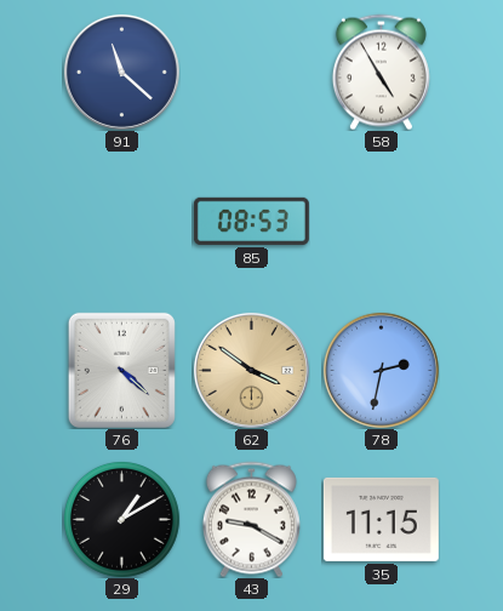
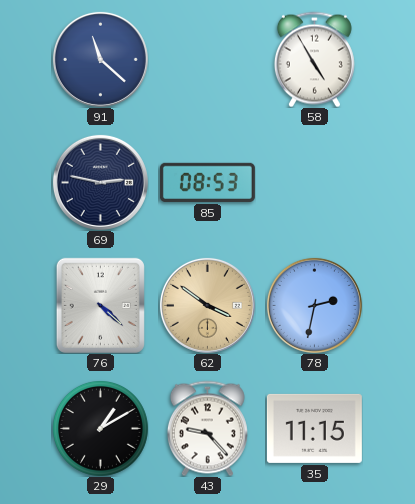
69: none -> 2:47
43: 9:20 -> 9:23
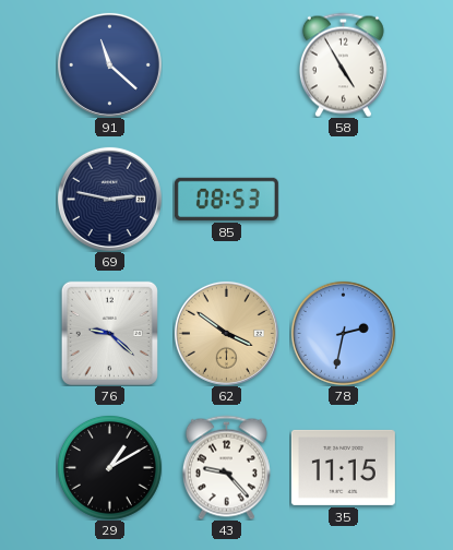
76: 4:22 -> 9:22
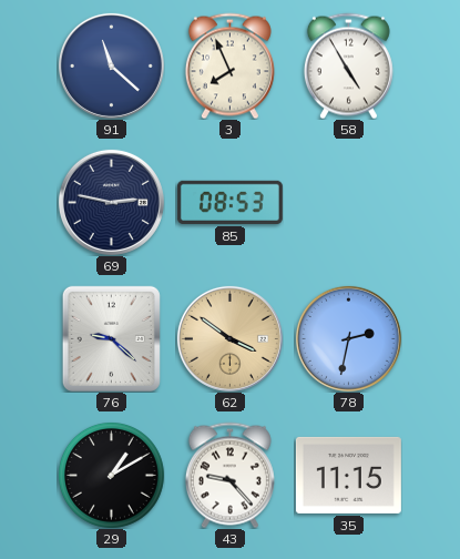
3: none -> 7:56
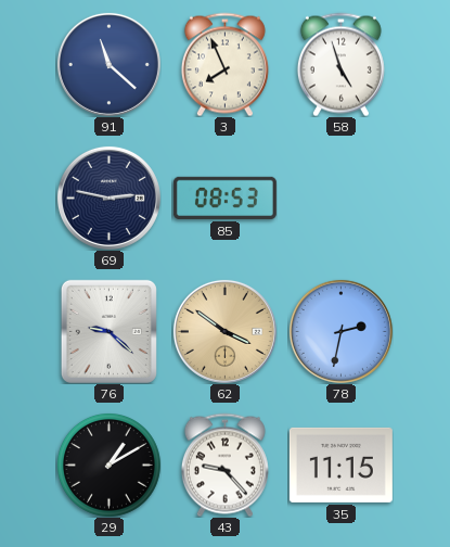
58: 4:55 -> 4:57
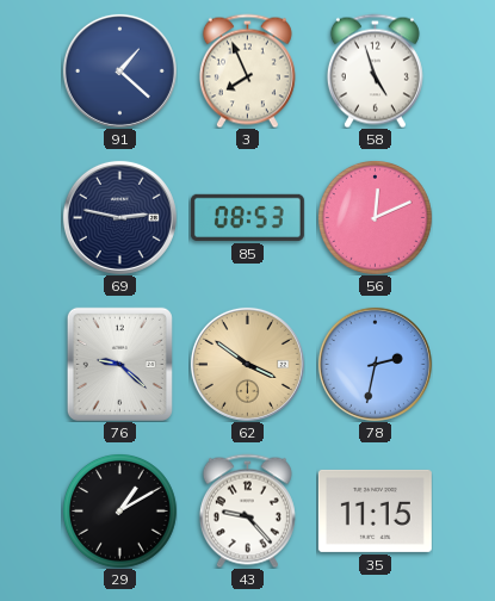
91: 11:22 -> 1:22
56: none -> 12:11
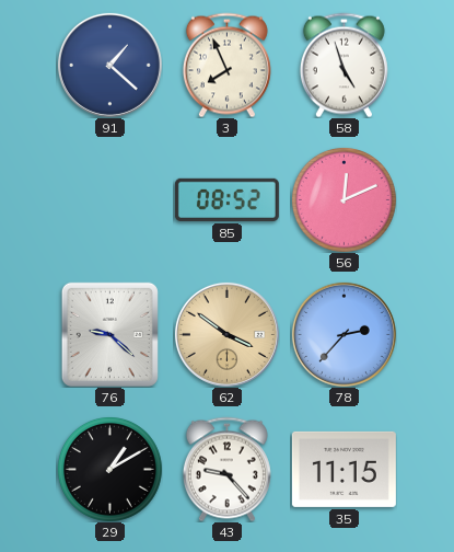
69: 2:47 -> none
85: 08:53 -> 08:52
78: 2:32 -> 2:37
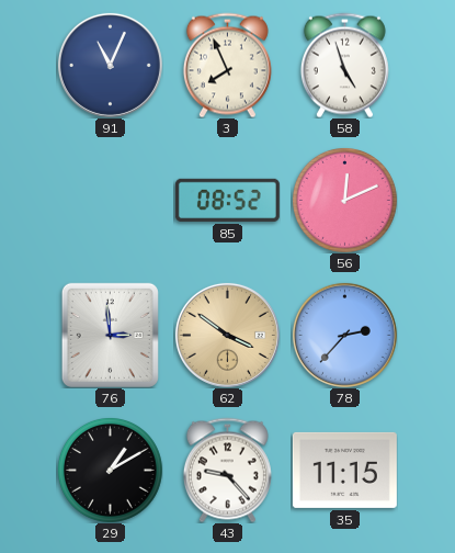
91: 1:22 -> 11:04
76: 9:22 -> 2:59
